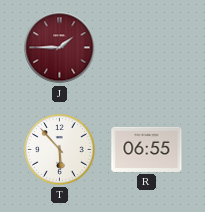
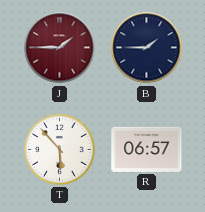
B: none -> 1:45
R: 06:55 -> 06:57
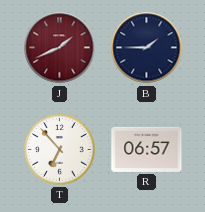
J: 1:45 -> 1:41
T: 5:53 -> 6:53
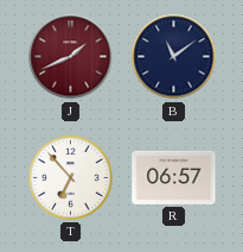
B: 1:45 -> 11:09
